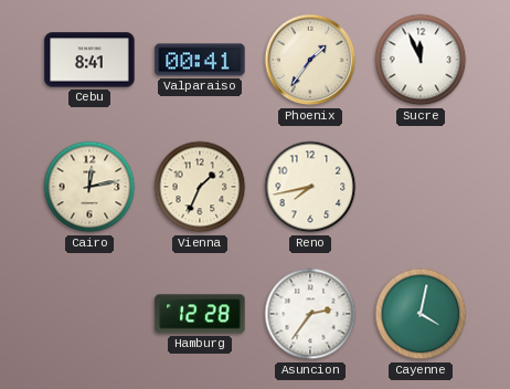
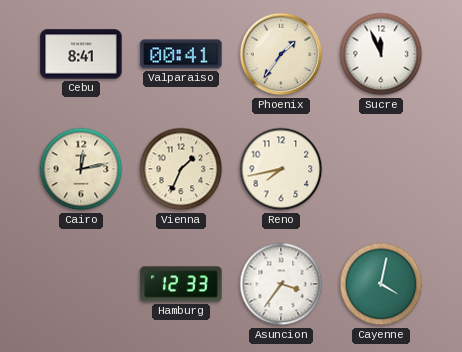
Hamburg: 12:28 -> 12:33
Asuncion: 2:36 -> 3:36
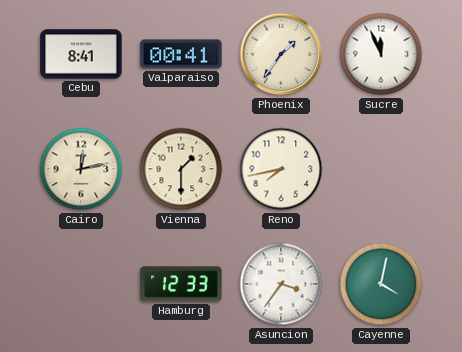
Vienna: 1:34 -> 1:30
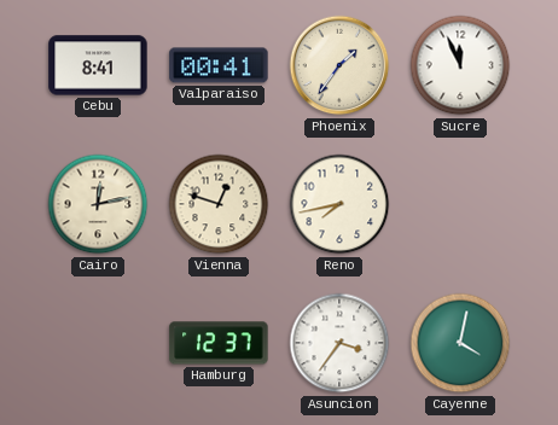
Vienna: 1:30 -> 12:48
Hamburg: 12:33 -> 12:37
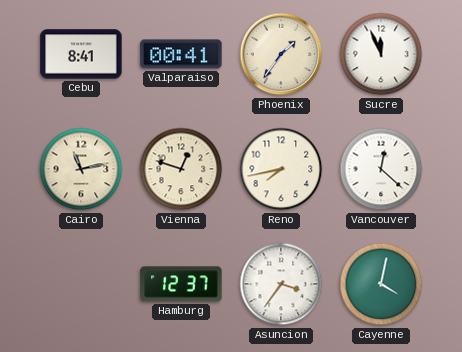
Cairo: 12:13 -> 11:13
Vancouver: none -> 12:22
